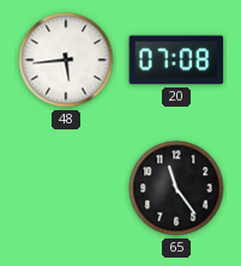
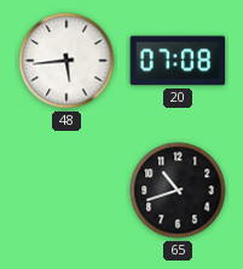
65: 11:24 -> 10:42
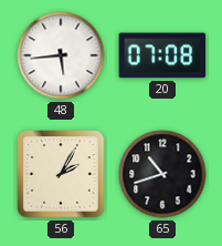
56: none -> 2:05
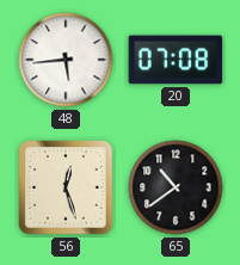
56: 2:05 -> 12:27
65: 10:42 -> 10:39
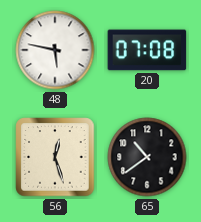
48: 5:44 -> 5:47
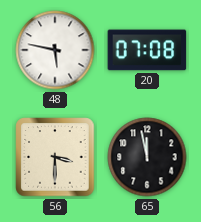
56: 12:27 -> 3:30
65: 10:39 -> 11:58
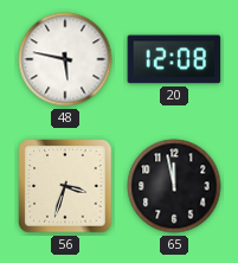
20: 07:08 -> 12:08
56: 3:30 -> 3:33
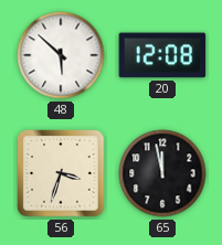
48: 5:47 -> 5:52
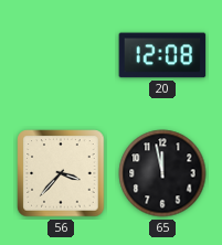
48: 5:52 -> none
56: 3:33 -> 3:37
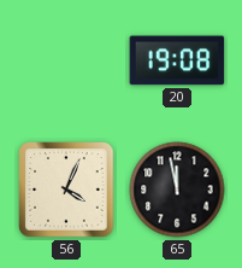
20: 12:08 -> 19:08
56: 3:37 -> 4:04
